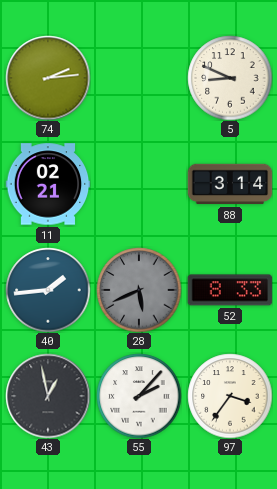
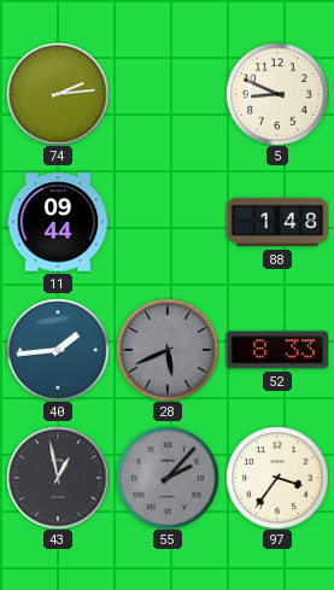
11: 02:21 -> 09:44
88: 3:14 -> 1:48
55 dial: white -> grey
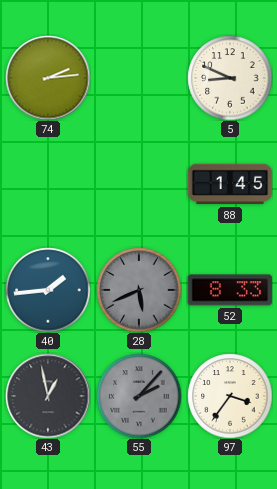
11: 09:44 -> none
88: 1:48 -> 1:45
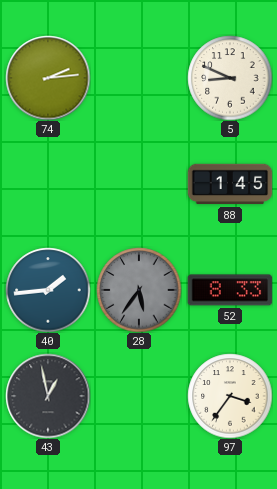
28: 5:41 -> 5:36
55: 2:07 -> none
